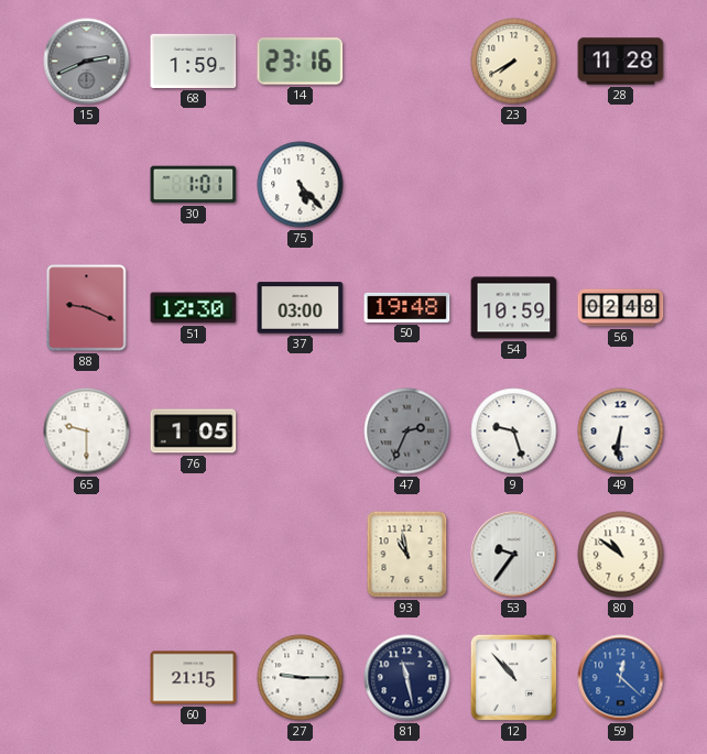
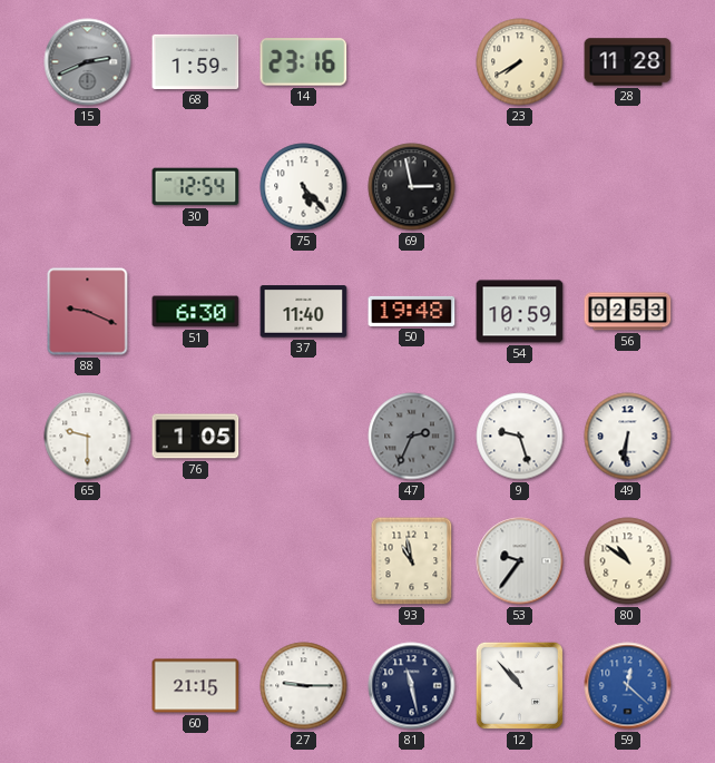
30: 1:01 -> 12:54
69: none -> 2:58
51: 12:30 -> 6:30
37: 03:00 -> 11:40
56: 02:48 -> 02:53
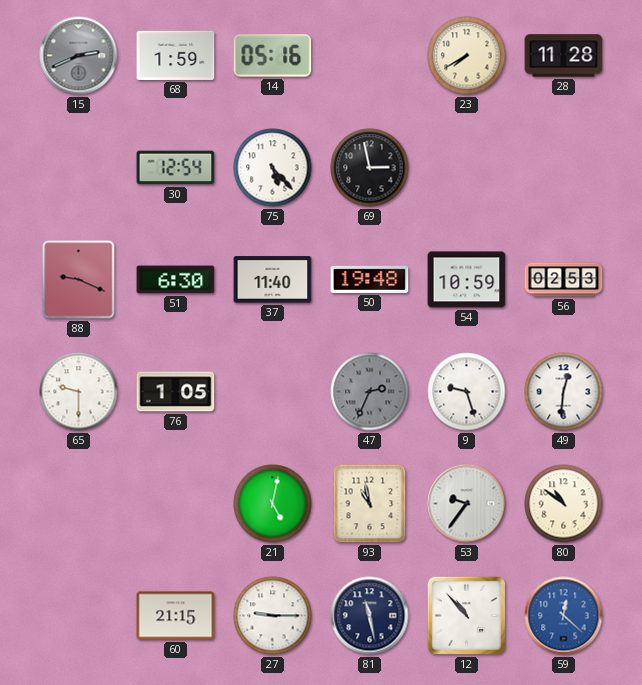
14: 23:16 -> 05:16
49: 6:31 -> 12:31
21: none -> 5:02
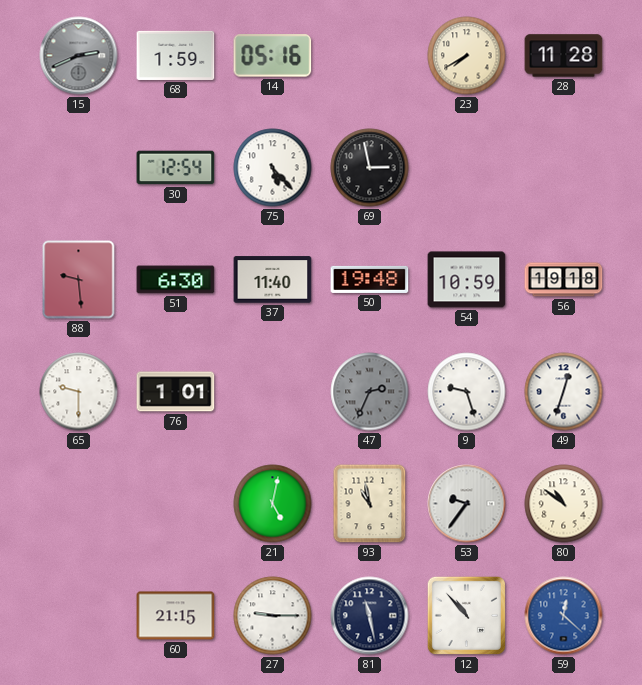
88: 9:19 -> 9:29
56: 02:53 -> 19:18
76: 1:05 -> 1:01
49: 12:31 -> 12:33
